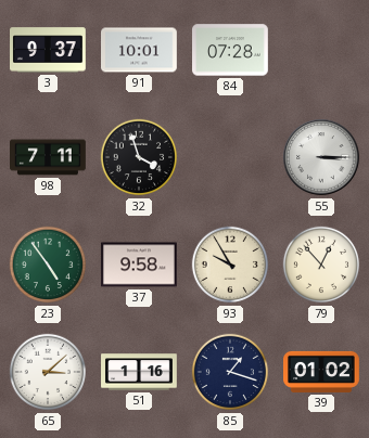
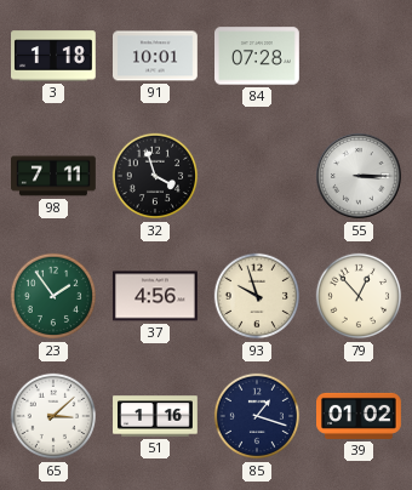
3: 9:37 -> 1:18
23: 4:54 -> 1:54
37: 9:58 -> 4:56
93: 9:55 -> 9:57
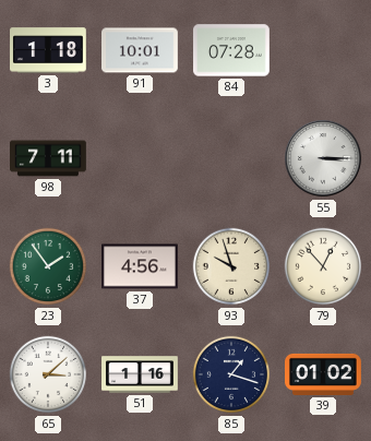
32: 3:57 -> none
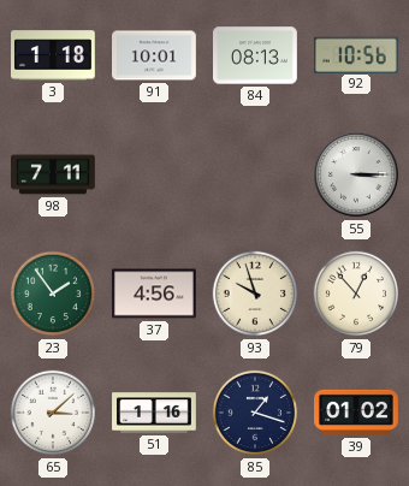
84: 07:28 -> 08:13
92: none -> 10:56
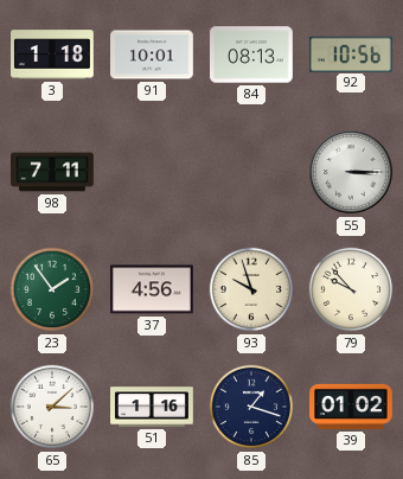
79: 12:53 -> 9:53
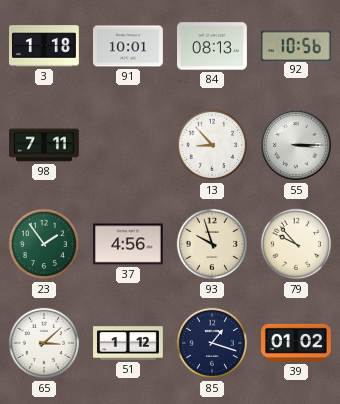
13: none -> 8:53
51: 1:16 -> 1:12
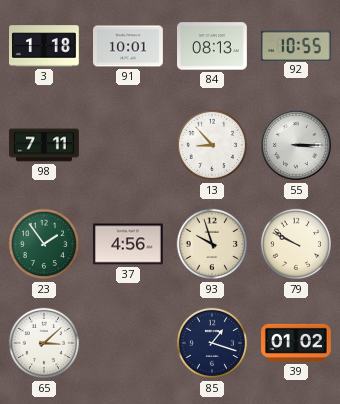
92: 10:56 -> 10:55
79: 9:53 -> 9:50
51: 1:12 -> none
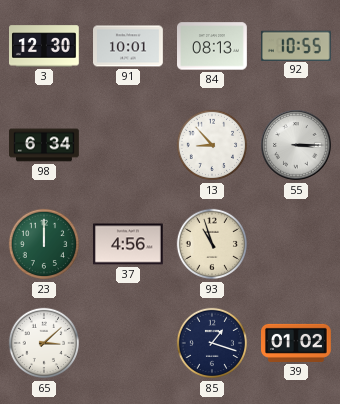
3: 1:18 -> 12:30
98: 7:11 -> 6:34
23: 1:54 -> 12:00
93: 9:57 -> 10:57
79: 9:50 -> none
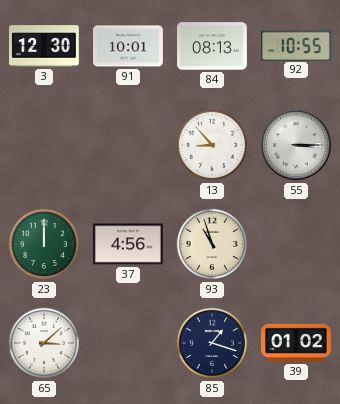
98: 6:34 -> none
